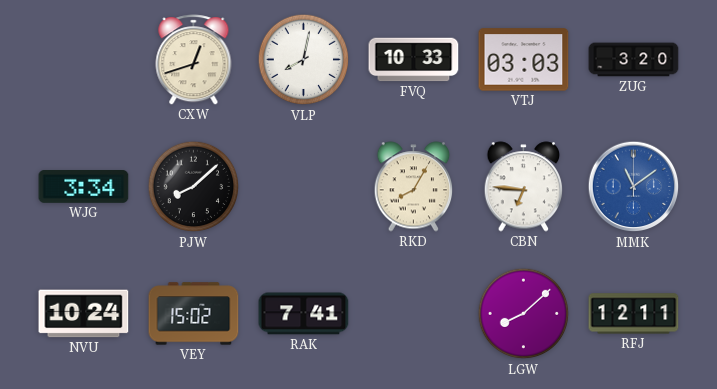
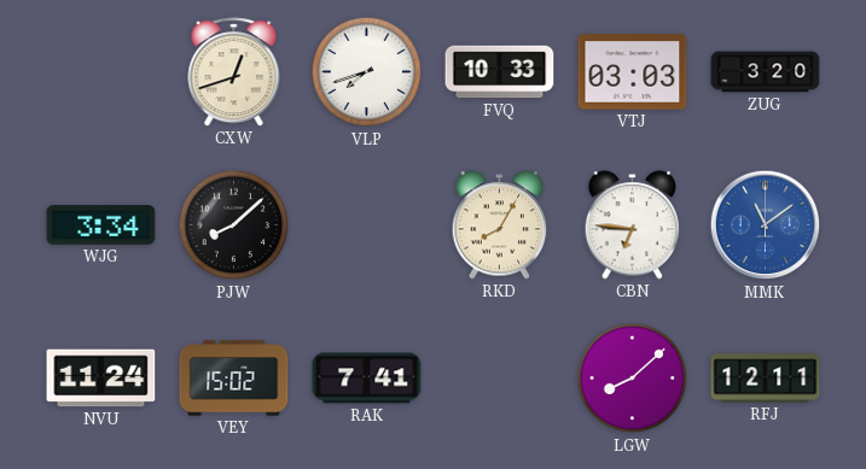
VLP: 8:02 -> 7:42
NVU: 10:24 -> 11:24
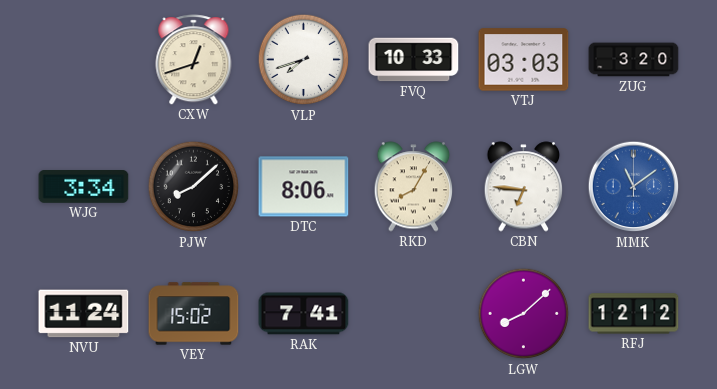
DTC: none -> 8:06
RFJ: 12:11 -> 12:12
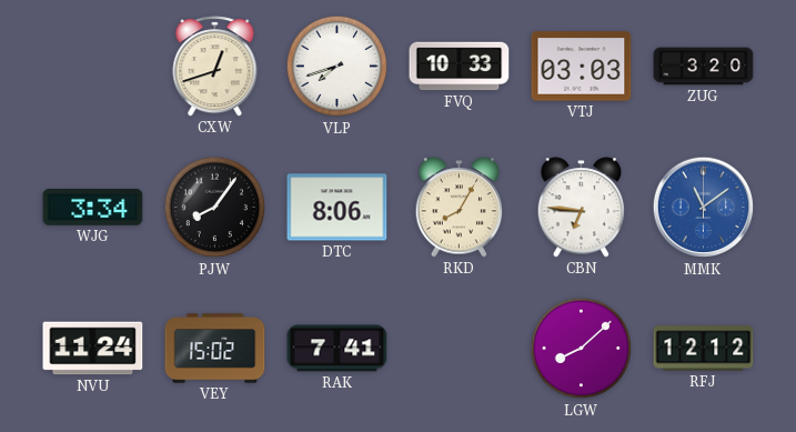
PJW: 8:08 -> 8:06
